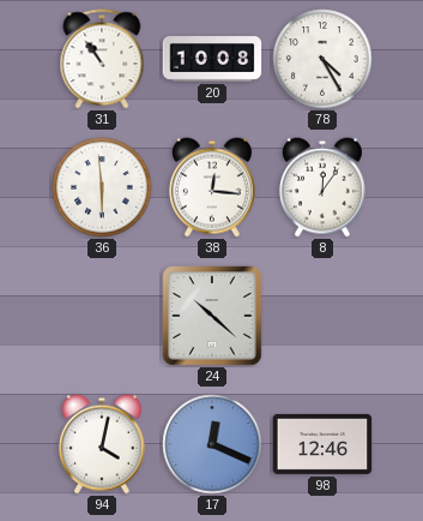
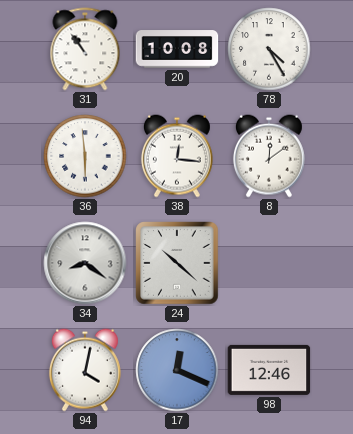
8: 12:06 -> 12:09
34: none -> 8:21
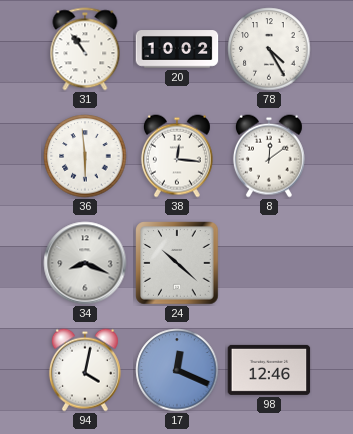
20: 10:08 -> 10:02
34: 8:21 -> 8:19
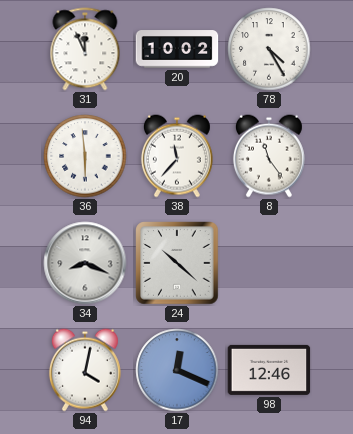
31: 10:54 -> 11:56
38: 12:16 -> 11:37
8: 12:09 -> 11:24
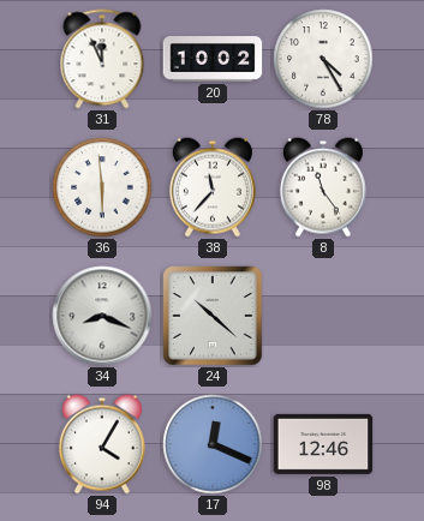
94: 4:02 -> 4:05
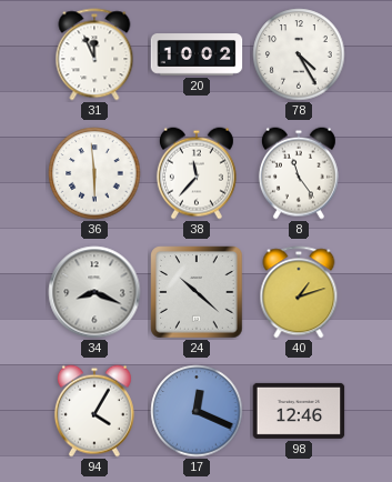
40: none -> 1:12
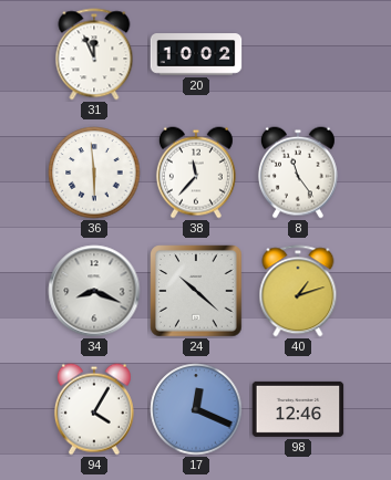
78: 4:25 -> none
